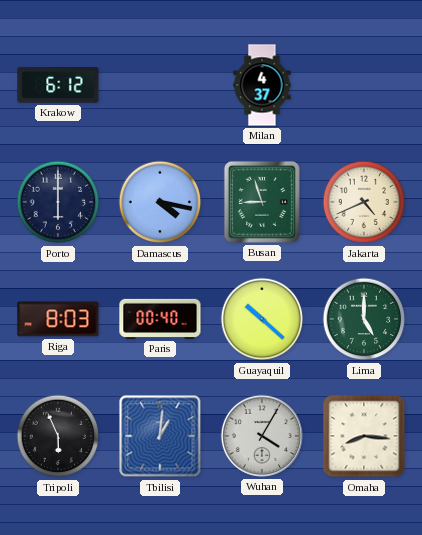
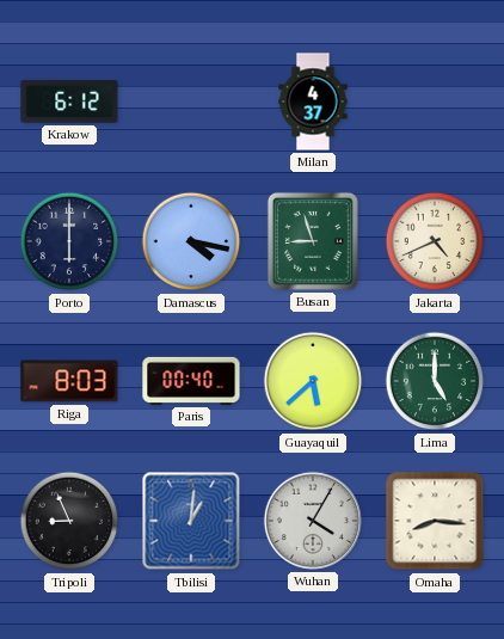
Guayaquil: 10:22 -> 5:38
Tripoli: 5:56 -> 8:56
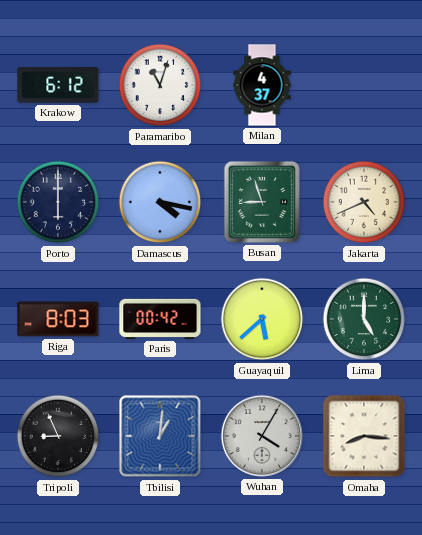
Paramaribo: none -> 11:03
Paris: 00:40 -> 00:42
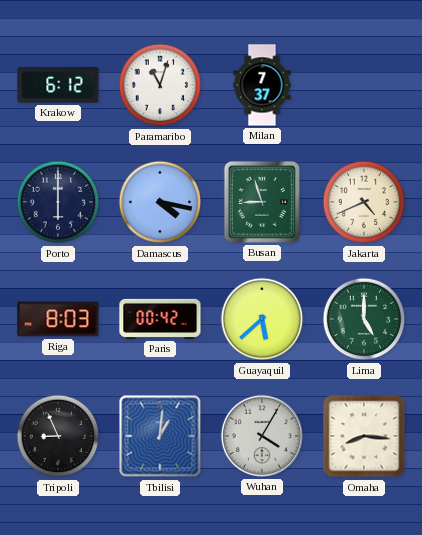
Milan: 4:37 -> 7:37
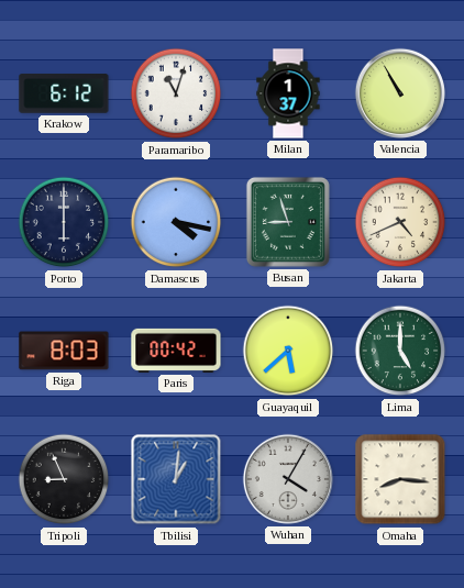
Milan: 7:37 -> 1:37
Valencia: none -> 10:55
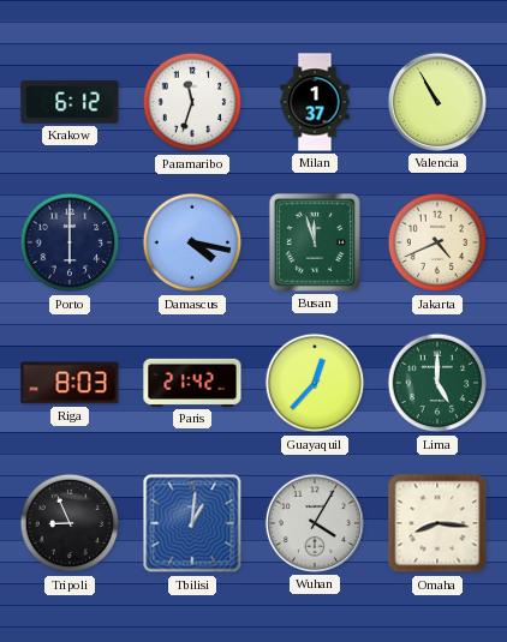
Paramaribo: 11:03 -> 11:33
Busan: 8:57 -> 11:57
Paris: 00:42 -> 21:42
Guayaquil: 5:38 -> 12:37
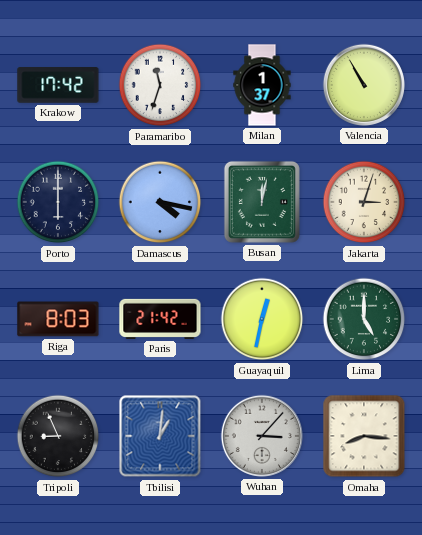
Krakow: 6:12 -> 17:42
Busan: 11:57 -> 12:02
Jakarta: 4:41 -> 3:03
Guayaquil: 12:37 -> 12:32
Wuhan: 4:05 -> 3:07
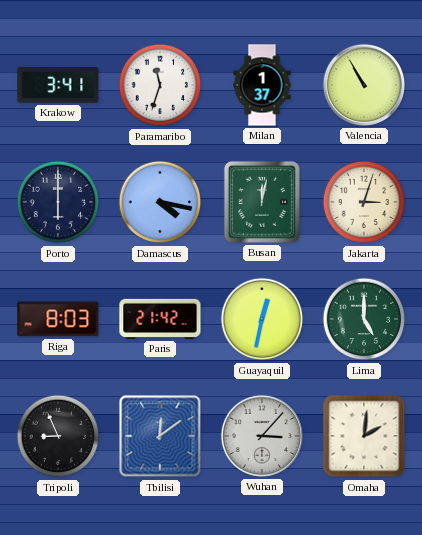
Krakow: 17:42 -> 3:41
Tbilisi: 1:01 -> 12:09
Omaha: 8:16 -> 2:01
